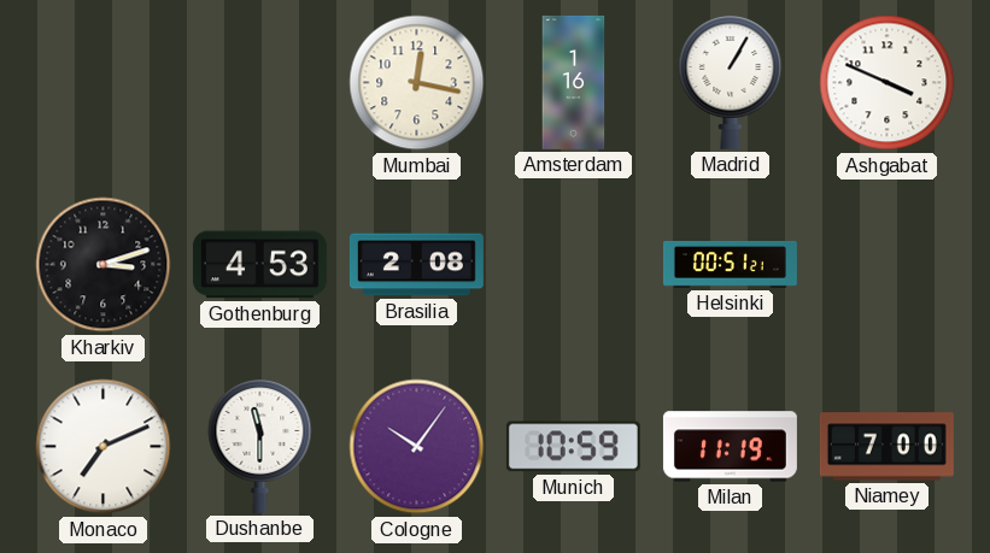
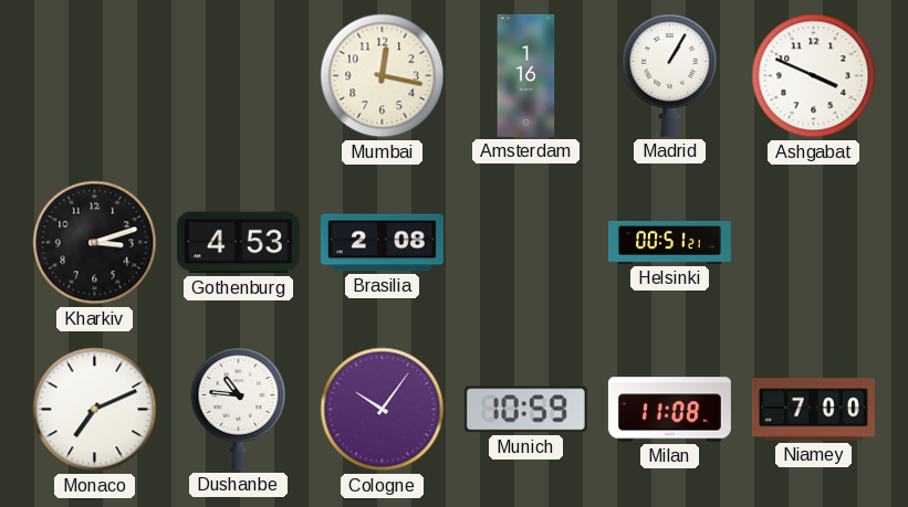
Dushanbe: 11:30 -> 10:46
Milan: 11:19 -> 11:08
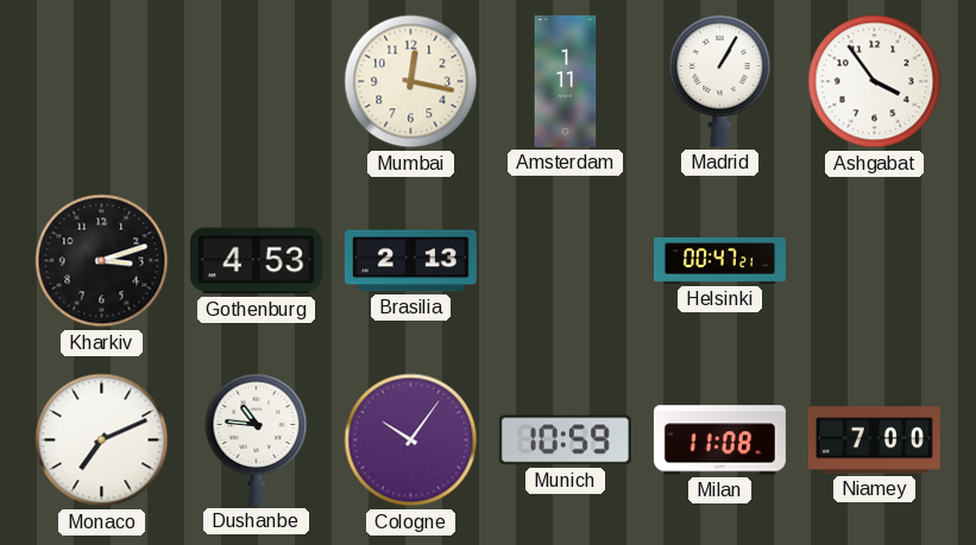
Amsterdam: 1:16 -> 1:11
Ashgabat: 3:49 -> 3:54
Brasilia: 2:08 -> 2:13
Helsinki: 00:51 -> 00:47
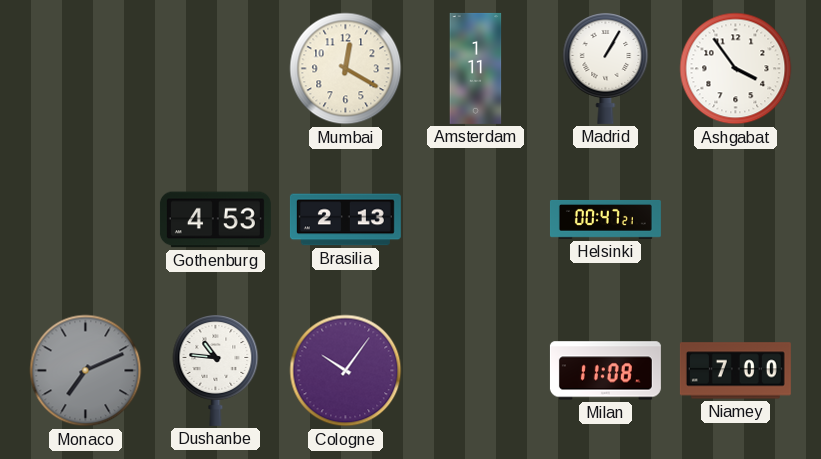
Mumbai: 12:17 -> 12:20
Kharkiv: 3:12 -> none
Monaco dial: white -> grey
Munich: 10:59 -> none
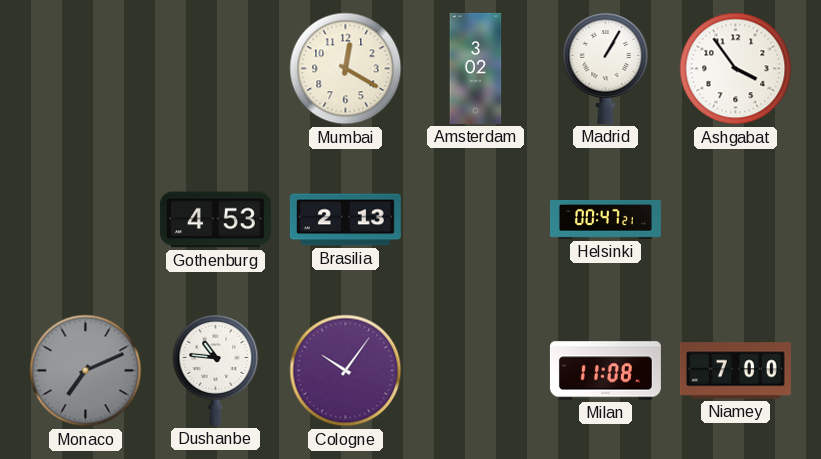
Amsterdam: 1:11 -> 3:02
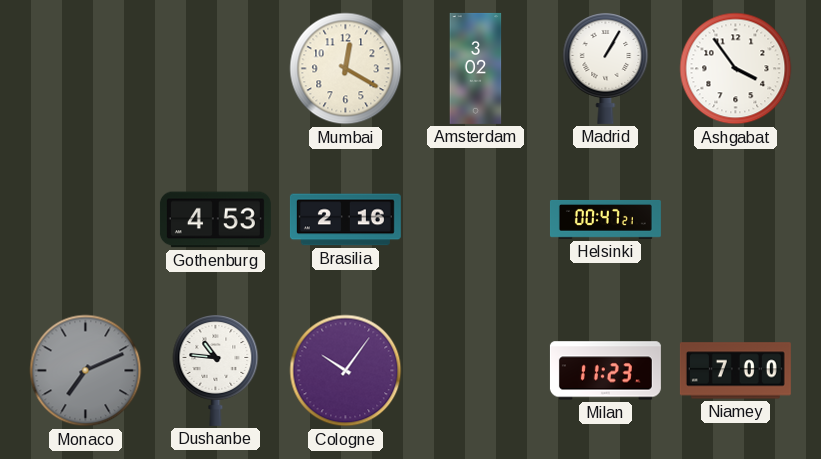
Brasilia: 2:13 -> 2:16
Milan: 11:08 -> 11:23
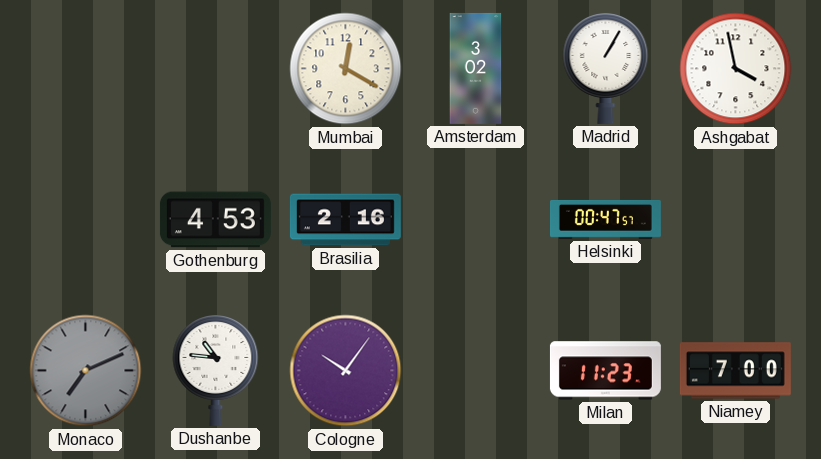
Ashgabat: 3:54 -> 3:58
Helsinki: 00:47:21 -> 00:47:57
